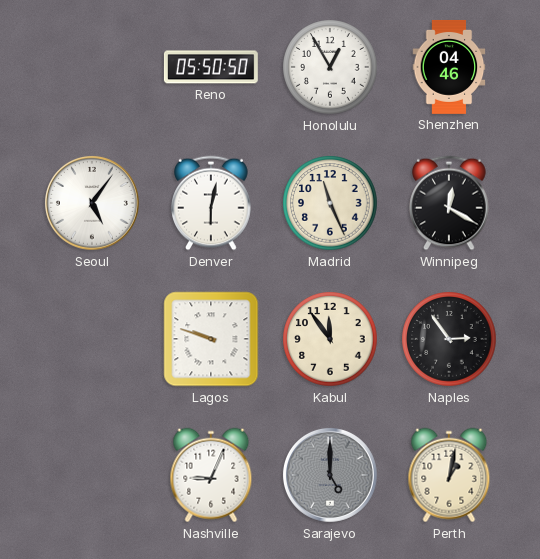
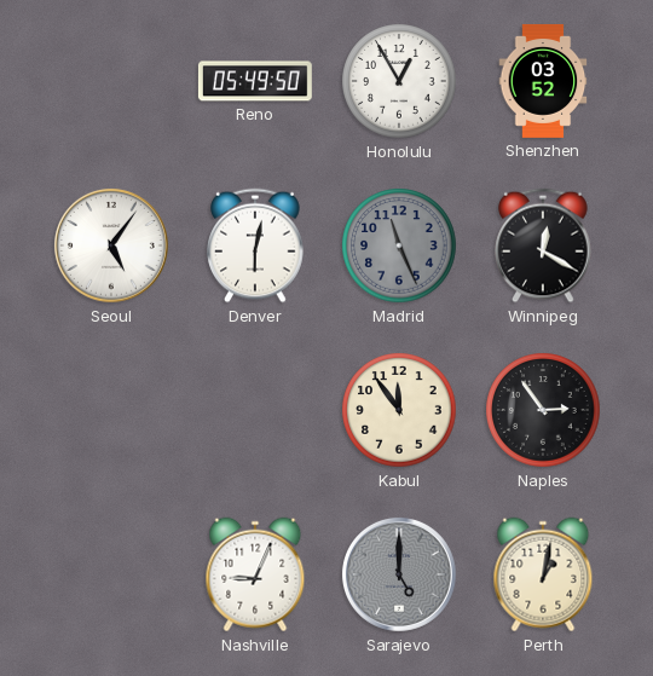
Reno: 05:50 -> 05:49
Shenzhen: 04:46 -> 03:52
Madrid dial: cream -> grey
Lagos: 9:48 -> none
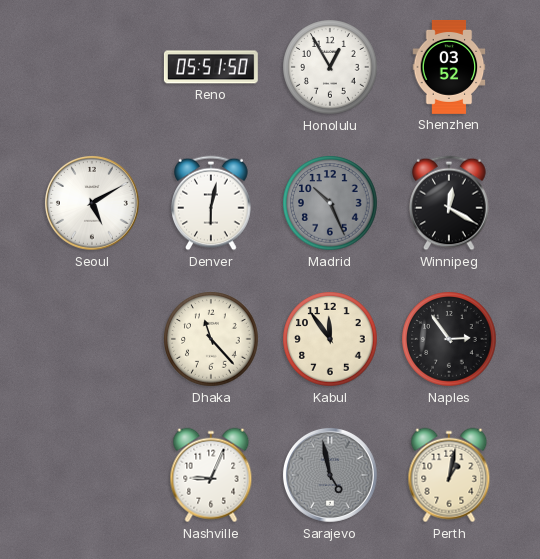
Reno: 05:49 -> 05:51
Seoul: 5:06 -> 5:10
Madrid: 11:26 -> 10:26
Dhaka: none -> 11:23
Sarajevo: 5:00 -> 4:58
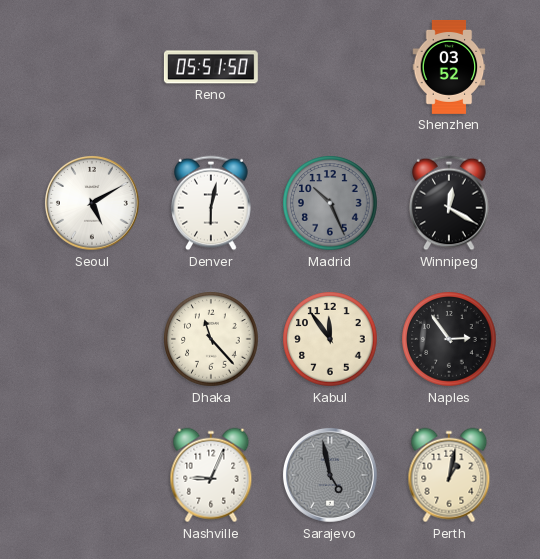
Honolulu: 12:55 -> none
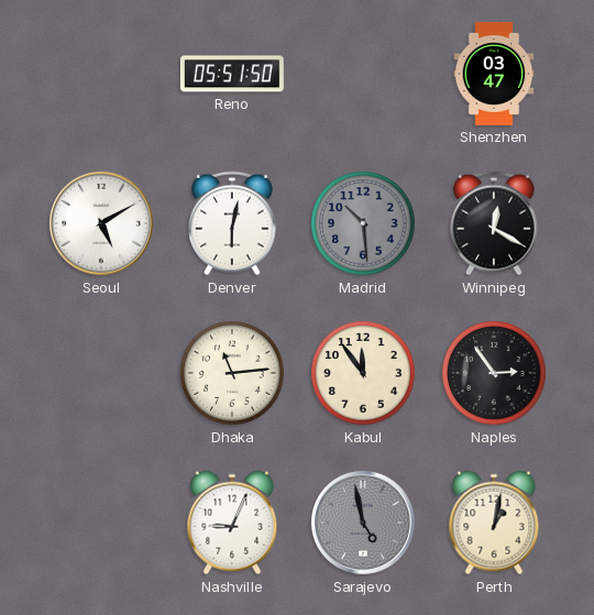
Shenzhen: 03:52 -> 03:47
Madrid: 10:26 -> 10:29
Dhaka: 11:23 -> 11:14
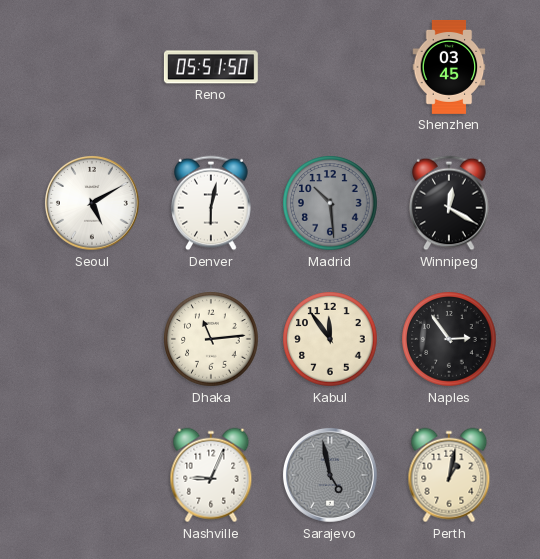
Shenzhen: 03:47 -> 03:45
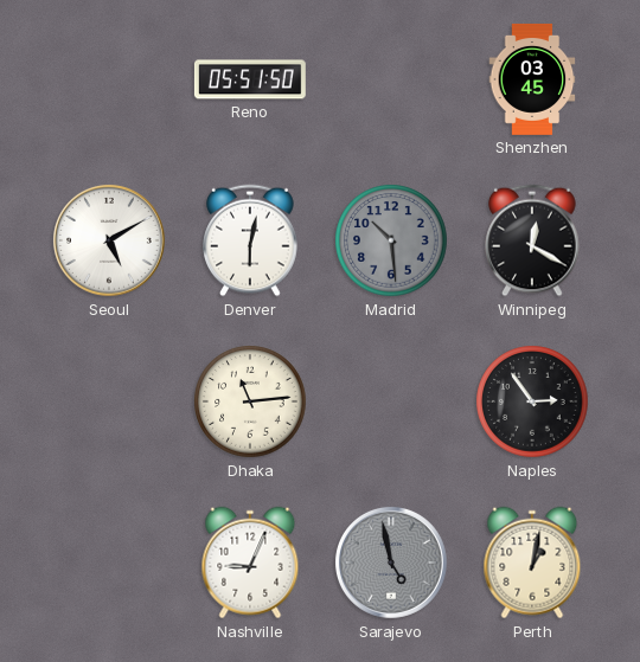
Kabul: 11:54 -> none
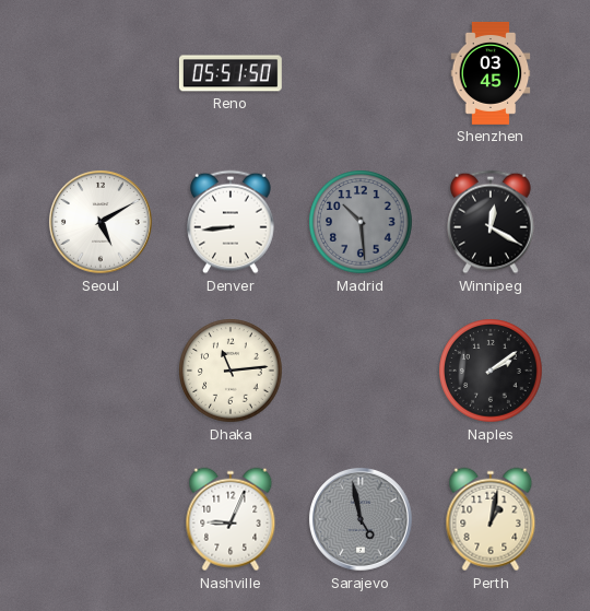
Denver: 6:02 -> 8:44
Naples: 2:54 -> 2:09
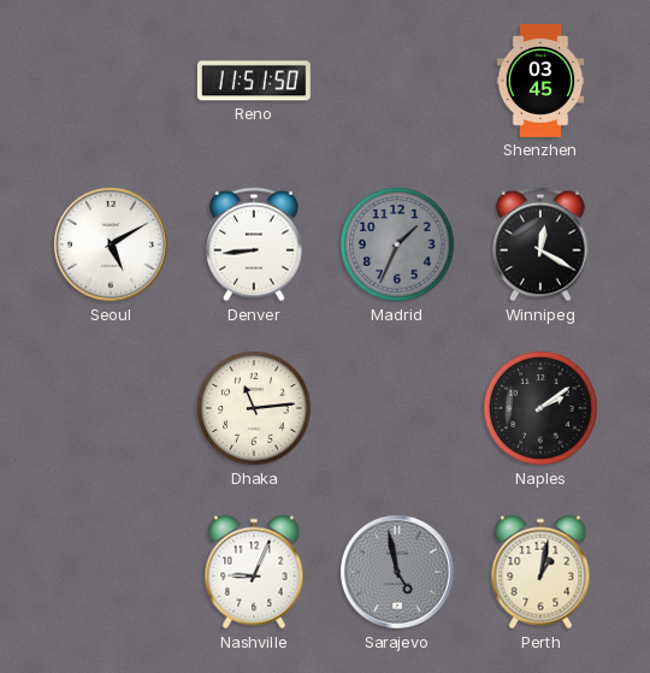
Reno: 05:51 -> 11:51
Madrid: 10:29 -> 1:34
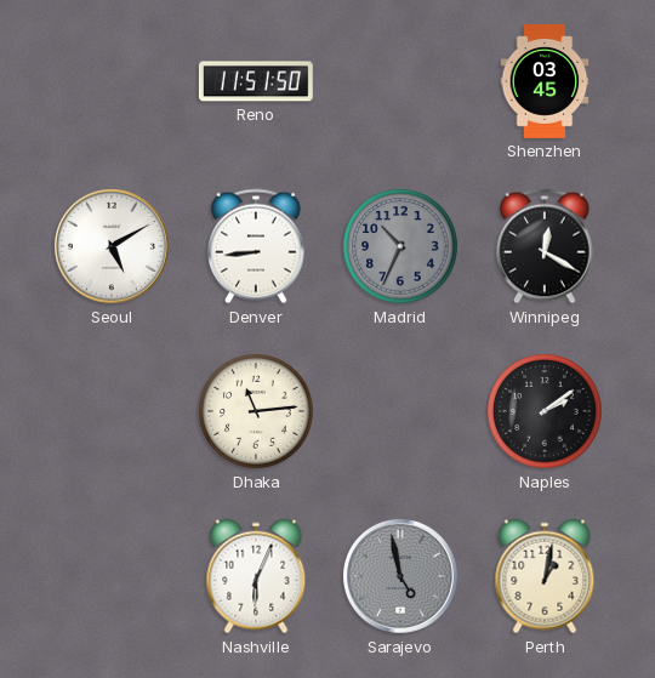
Madrid: 1:34 -> 10:34
Nashville: 9:04 -> 6:04
